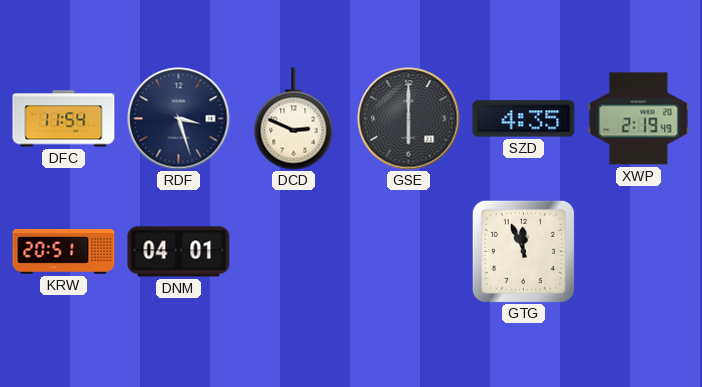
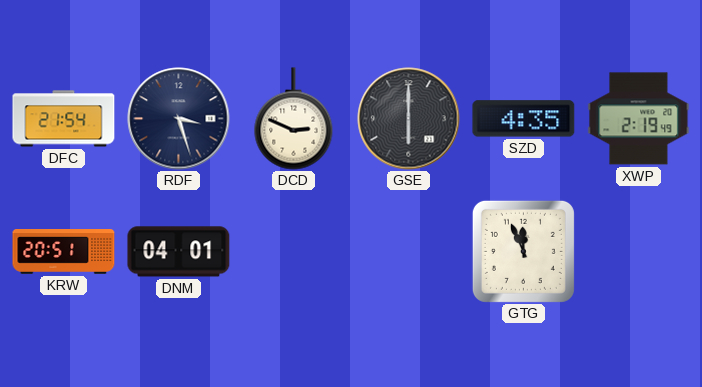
DFC: 11:54 -> 21:54
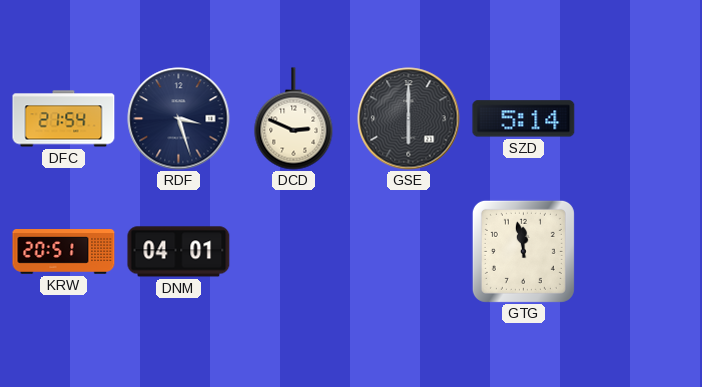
SZD: 4:35 -> 5:14
XWP: 2:19 -> none
GTG: 11:56 -> 11:58
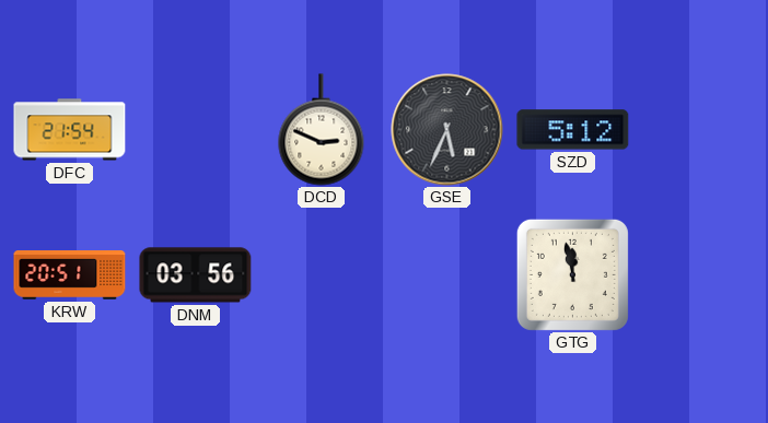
RDF: 3:27 -> none
GSE: 6:00 -> 5:34
SZD: 5:14 -> 5:12
DNM: 04:01 -> 03:56
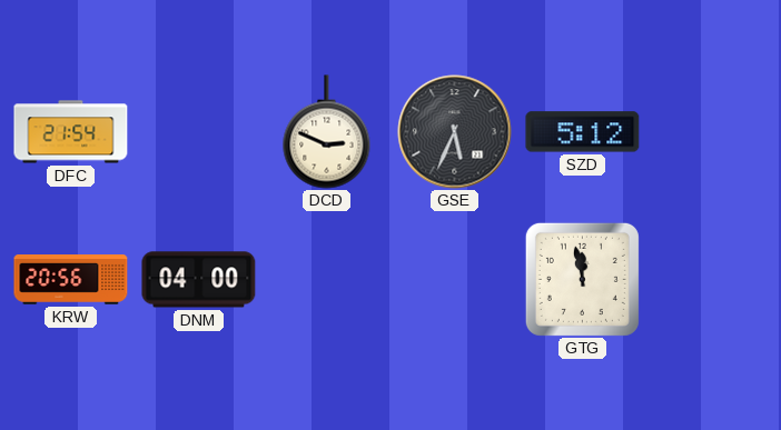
KRW: 20:51 -> 20:56
DNM: 03:56 -> 04:00
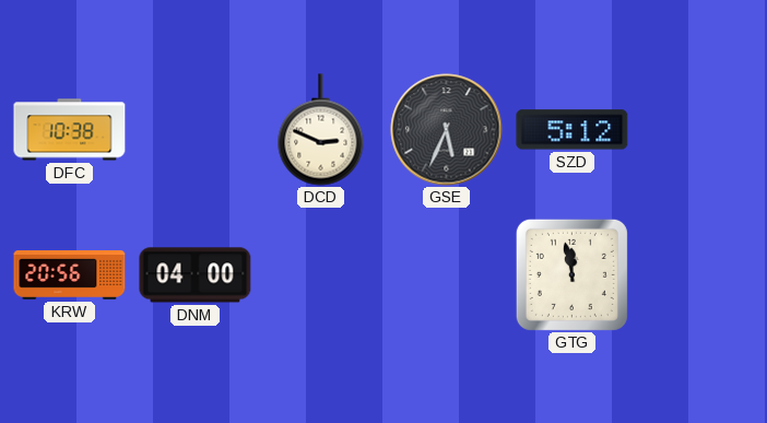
DFC: 21:54 -> 10:38
